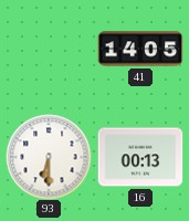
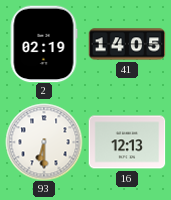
2: none -> 02:19
16: 00:13 -> 12:13
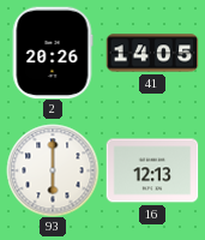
2: 02:19 -> 20:26
93: 6:30 -> 6:00
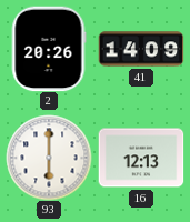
41: 14:05 -> 14:09
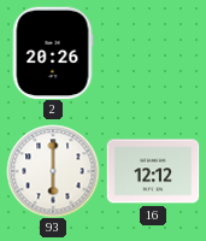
41: 14:09 -> none
16: 12:13 -> 12:12
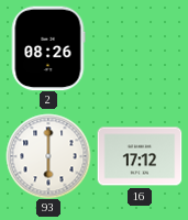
2: 20:26 -> 08:26
16: 12:12 -> 17:12
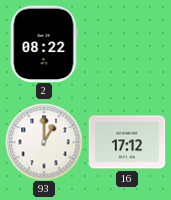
2: 08:26 -> 08:22
93: 6:00 -> 1:00
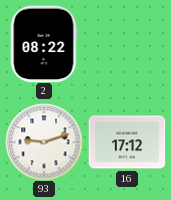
93: 1:00 -> 9:12
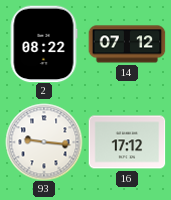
14: none -> 07:12
93: 9:12 -> 9:16
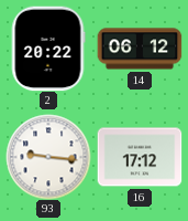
2: 08:22 -> 20:22
14: 07:12 -> 06:12
